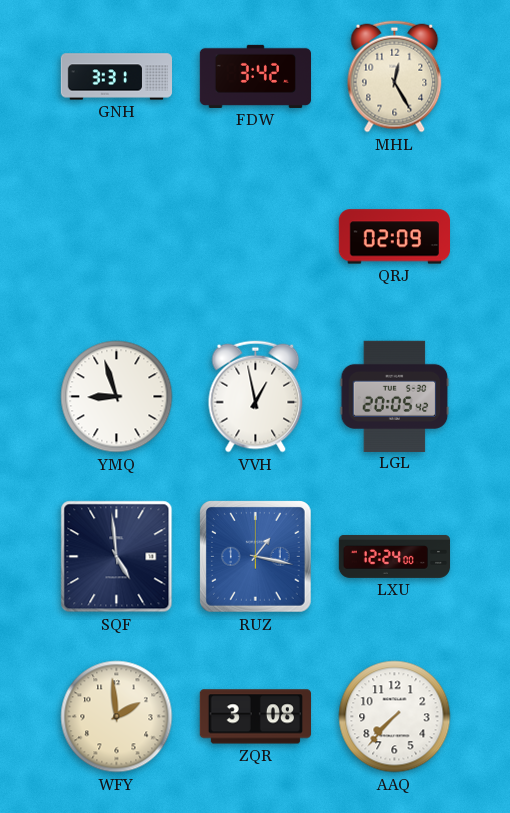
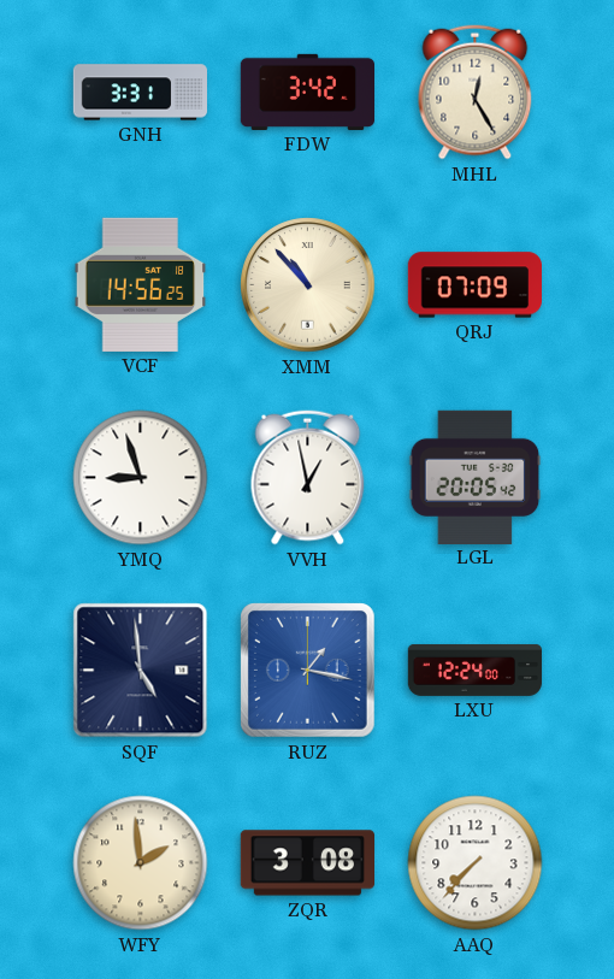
VCF: none -> 14:56
XMM: none -> 10:53
QRJ: 02:09 -> 07:09
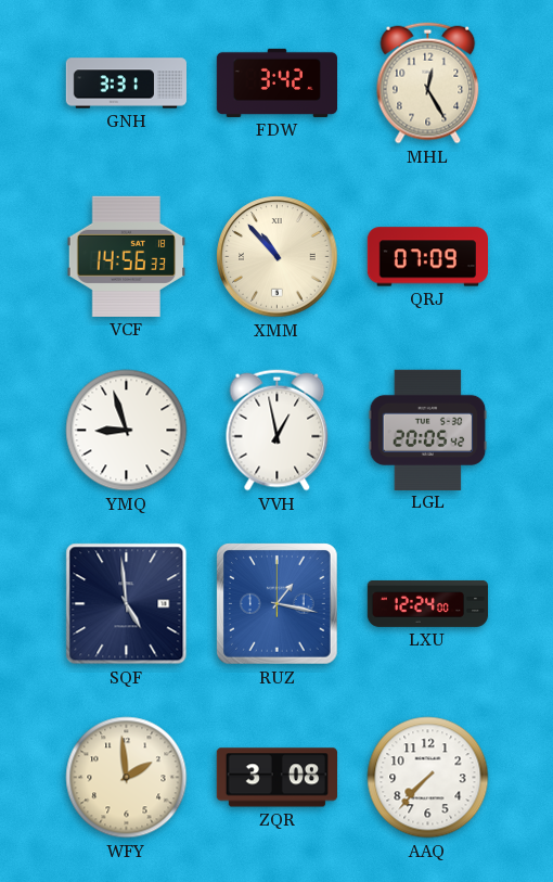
VCF: 14:56:25 -> 14:56:33
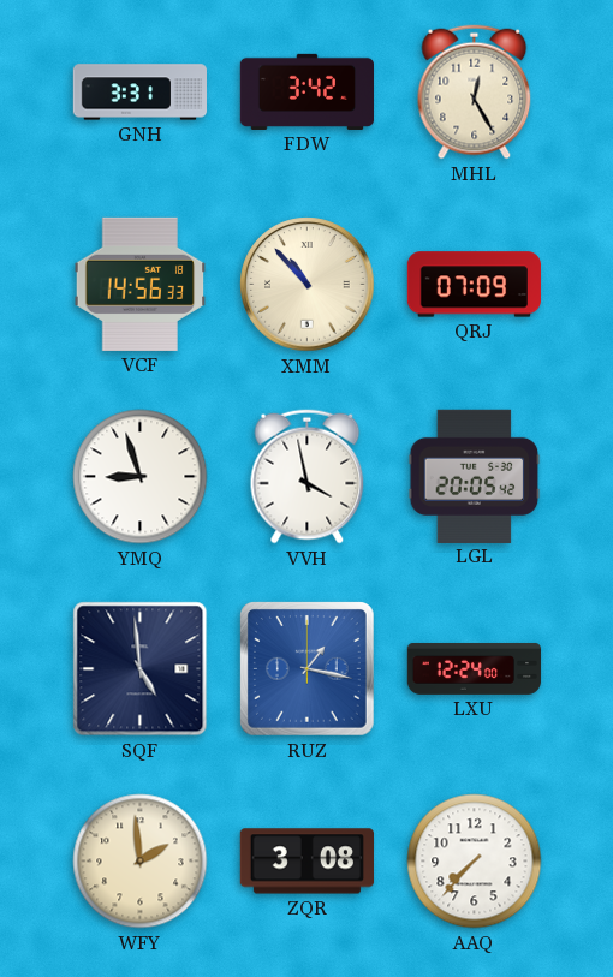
VVH: 12:58 -> 3:58
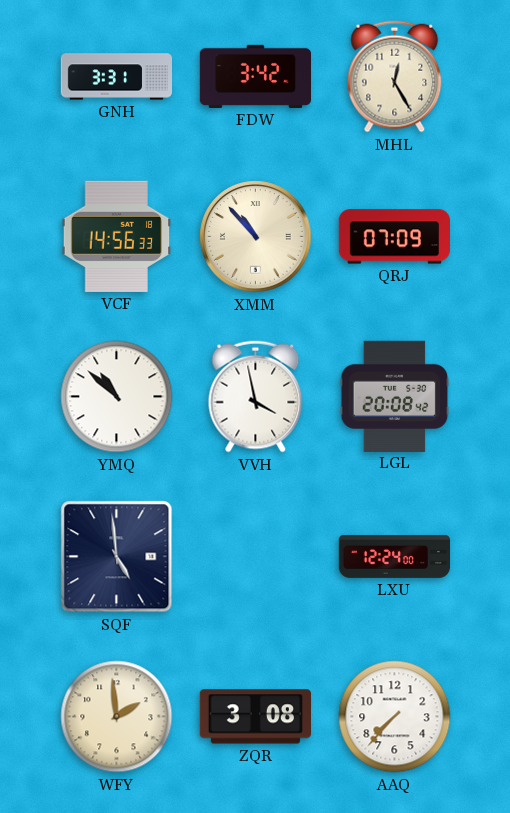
YMQ: 8:57 -> 10:52
LGL: 20:05 -> 20:08
RUZ: 1:17 -> none
